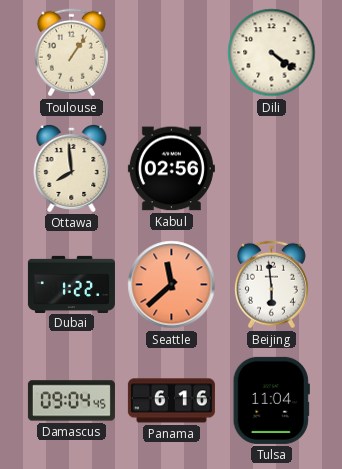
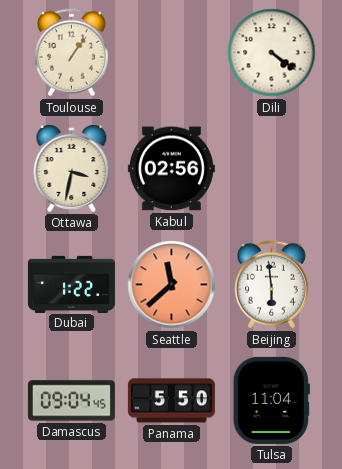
Ottawa: 7:59 -> 3:32
Panama: 6:16 -> 5:50
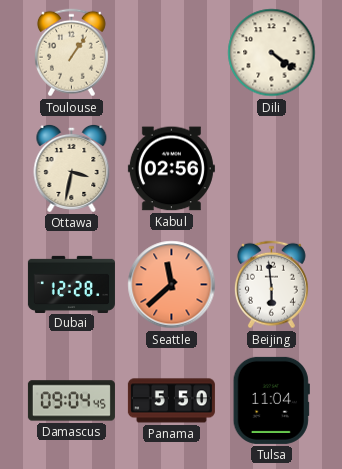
Dubai: 1:22 -> 12:28
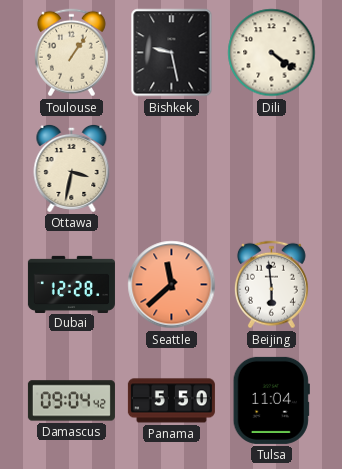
Bishkek: none -> 9:28
Kabul: 02:56 -> none
Damascus: 09:04:45 -> 09:04:42
